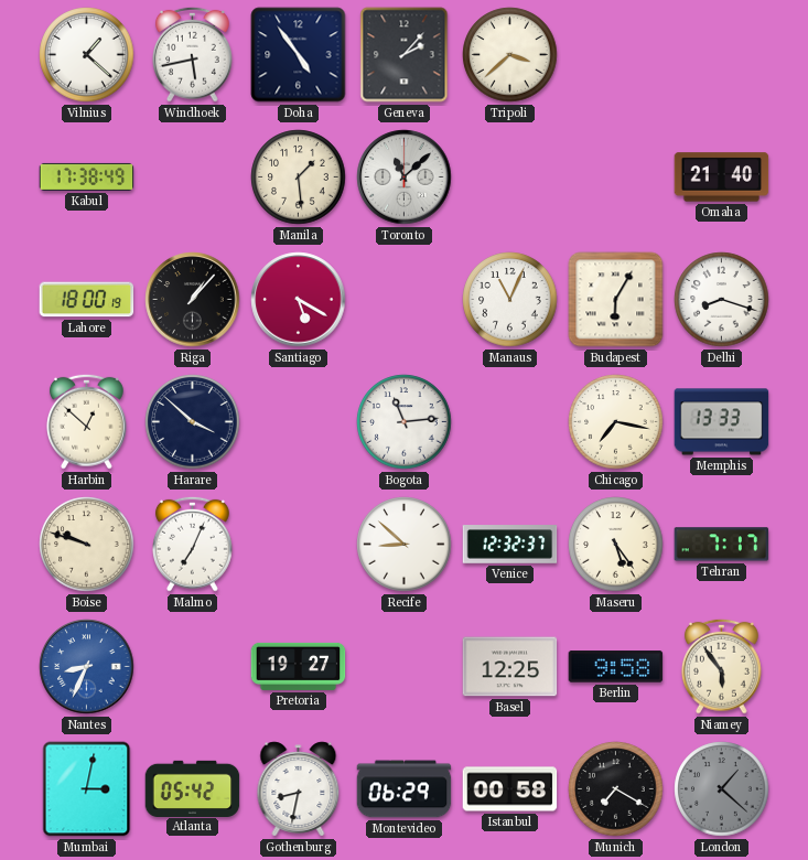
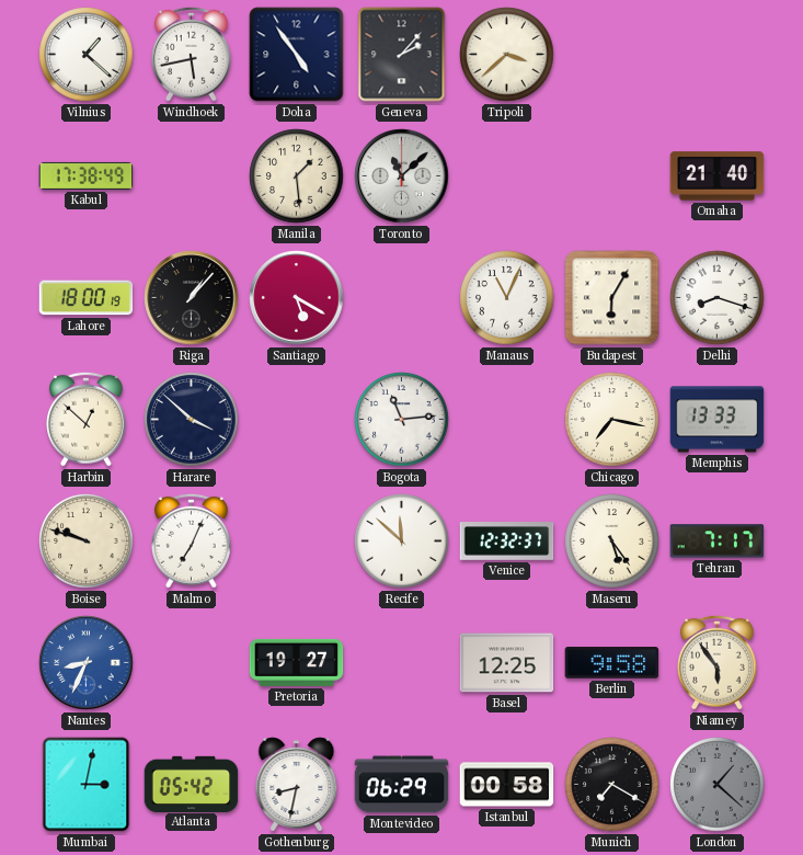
Recife: 8:52 -> 11:52
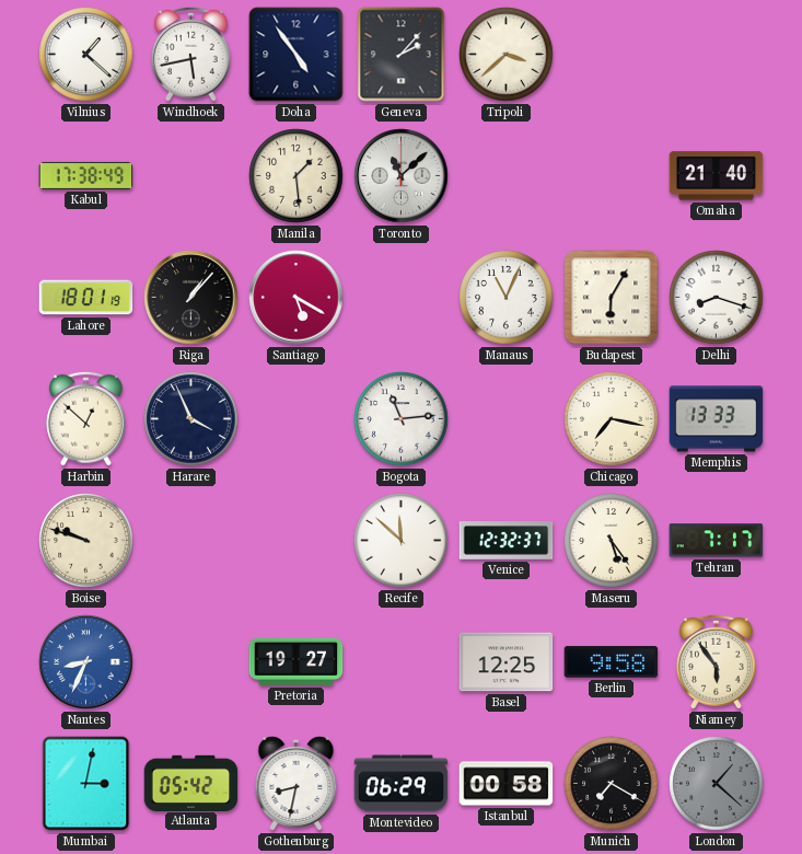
Lahore: 18:00 -> 18:01
Harare: 3:52 -> 3:56
Malmo: 7:04 -> none
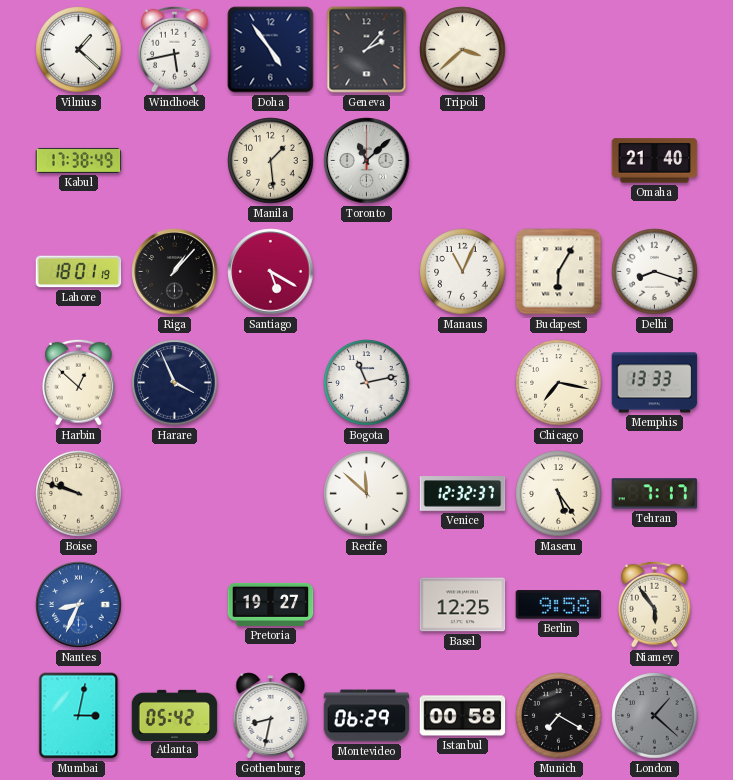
Bogota: 11:14 -> 11:13
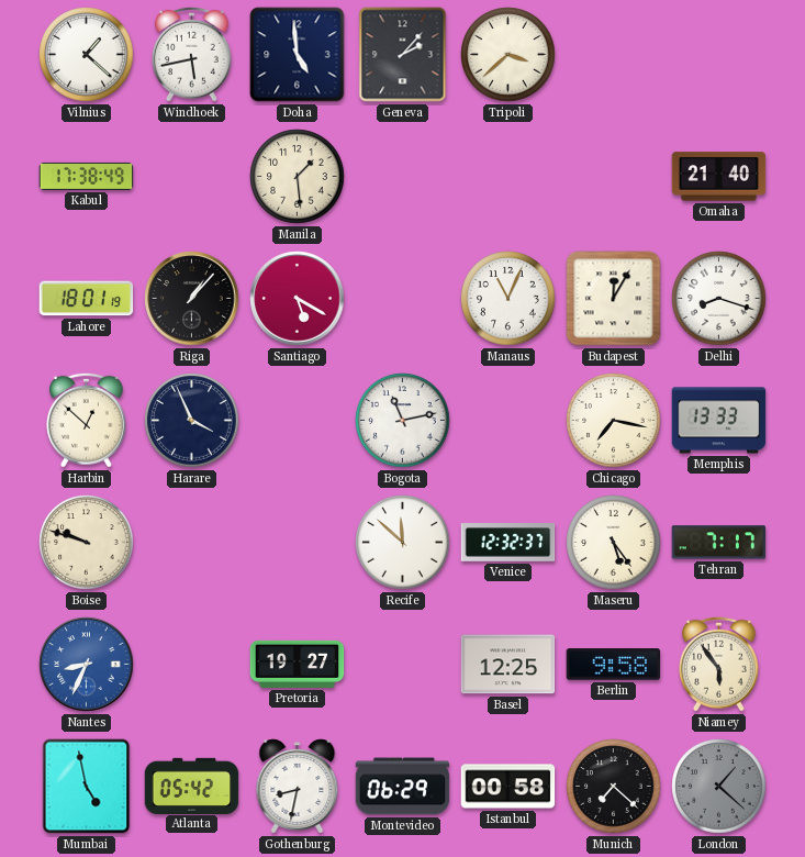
Doha: 4:54 -> 4:59
Toronto: 11:08 -> none
Budapest: 6:05 -> 12:05
Mumbai: 3:02 -> 4:58
Munich: 7:20 -> 7:22
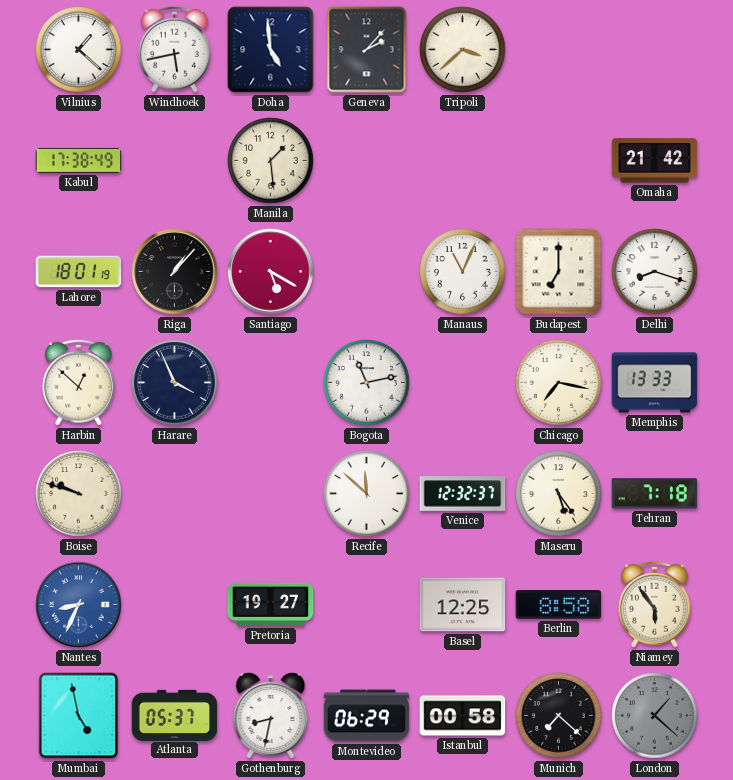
Omaha: 21:40 -> 21:42
Budapest: 12:05 -> 7:00
Tehran: 7:17 -> 7:18
Berlin: 9:58 -> 8:58
Atlanta: 05:42 -> 05:37
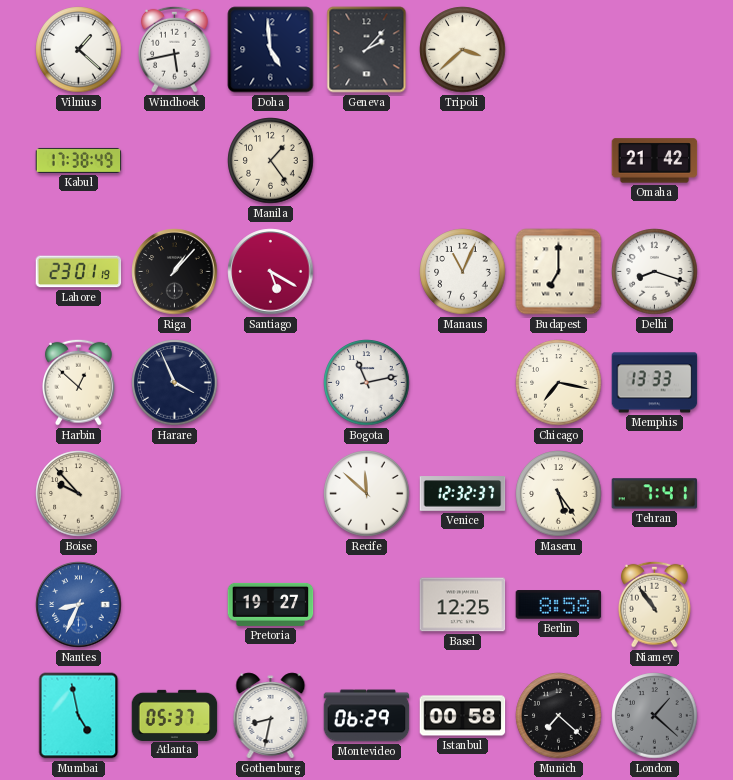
Manila: 1:29 -> 1:24
Lahore: 18:01 -> 23:01
Boise: 9:48 -> 9:53
Tehran: 7:18 -> 7:41
Niamey: 5:54 -> 10:54
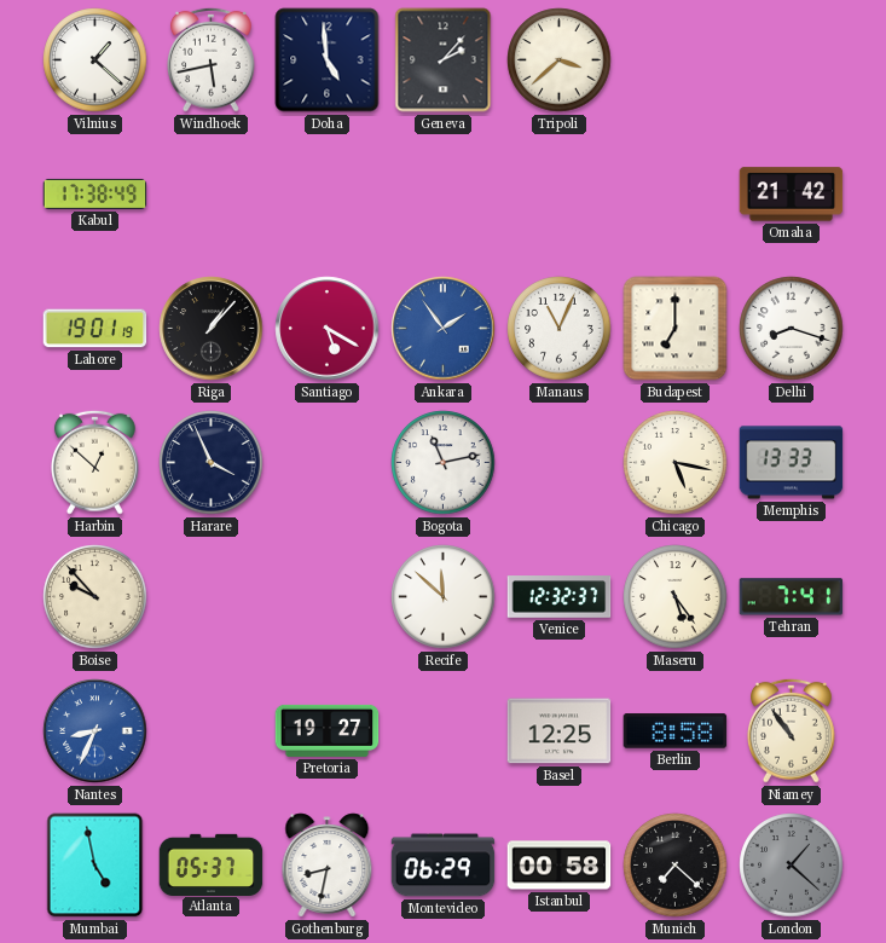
Manila: 1:24 -> none
Lahore: 23:01 -> 19:01
Ankara: none -> 1:54
Chicago: 7:17 -> 5:17
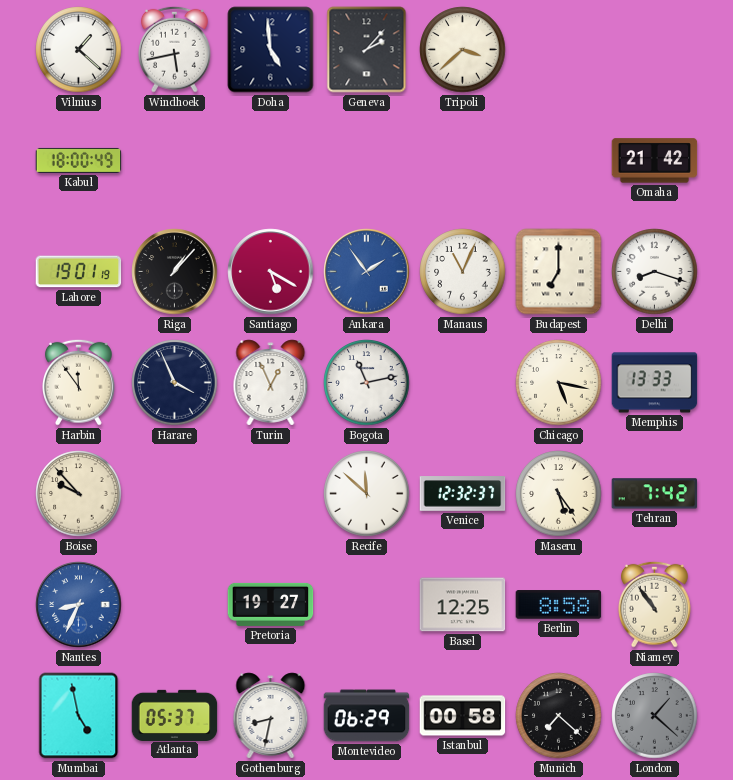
Kabul: 17:38 -> 18:00
Harbin: 12:52 -> 11:54
Turin: none -> 12:56
Tehran: 7:41 -> 7:42
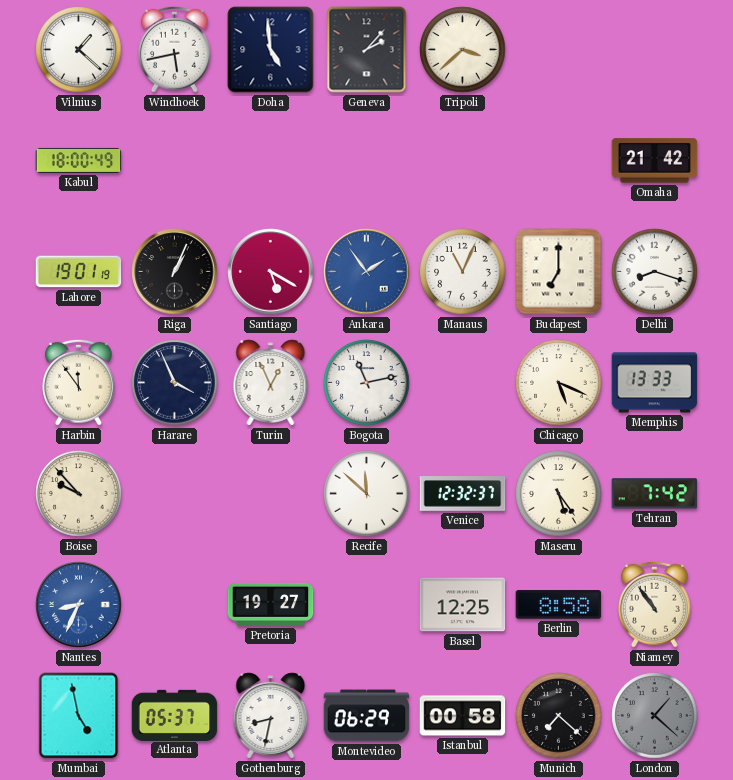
Riga: 1:07 -> 1:04
Chicago: 5:17 -> 5:19
